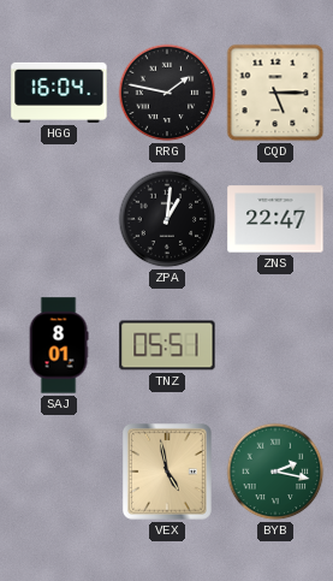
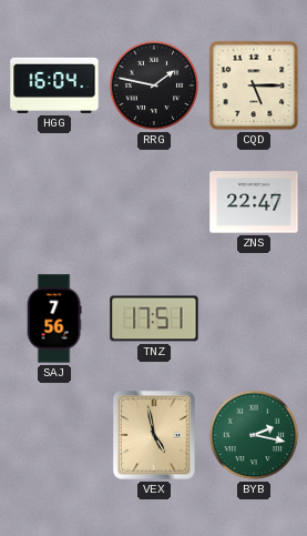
ZPA: 1:01 -> none
SAJ: 8:01 -> 7:56
TNZ: 05:51 -> 17:51
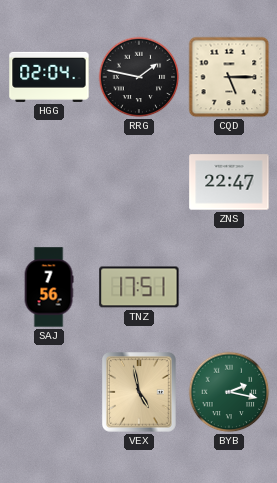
HGG: 16:04 -> 02:04
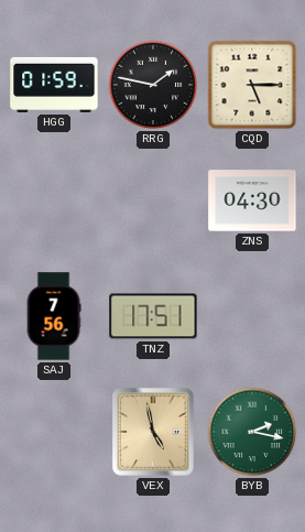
HGG: 02:04 -> 01:59
ZNS: 22:47 -> 04:30
